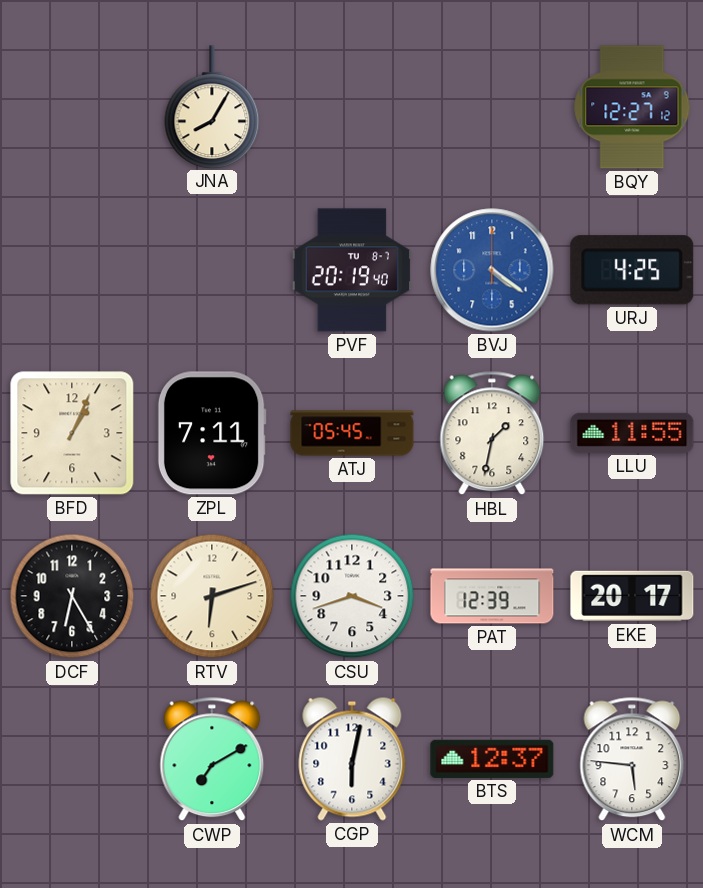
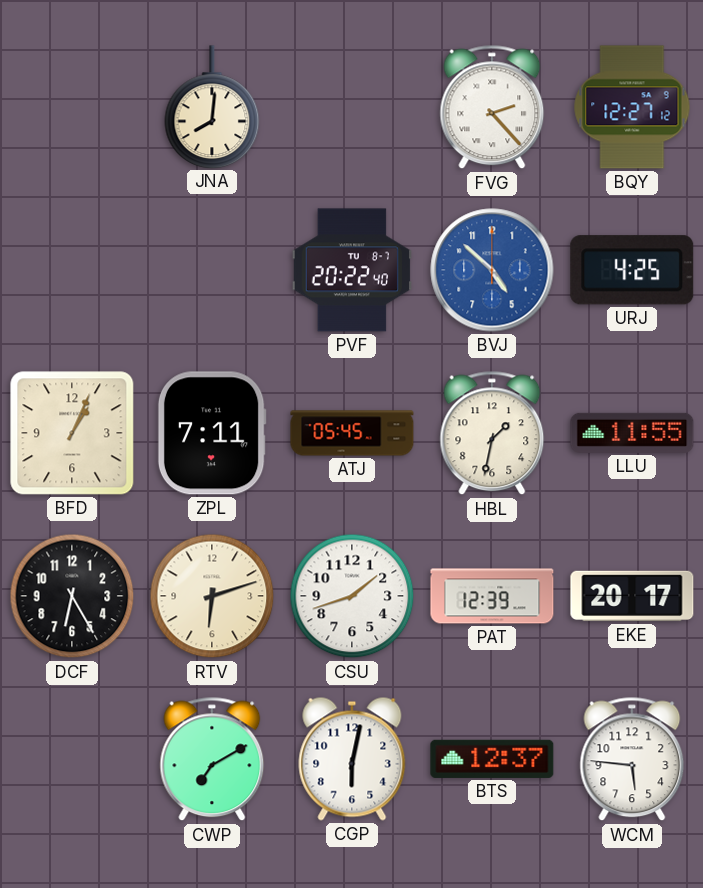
JNA: 8:05 -> 8:01
FVG: none -> 2:23
PVF: 20:19 -> 20:22
BVJ: 4:21 -> 4:52
CSU: 3:42 -> 1:42
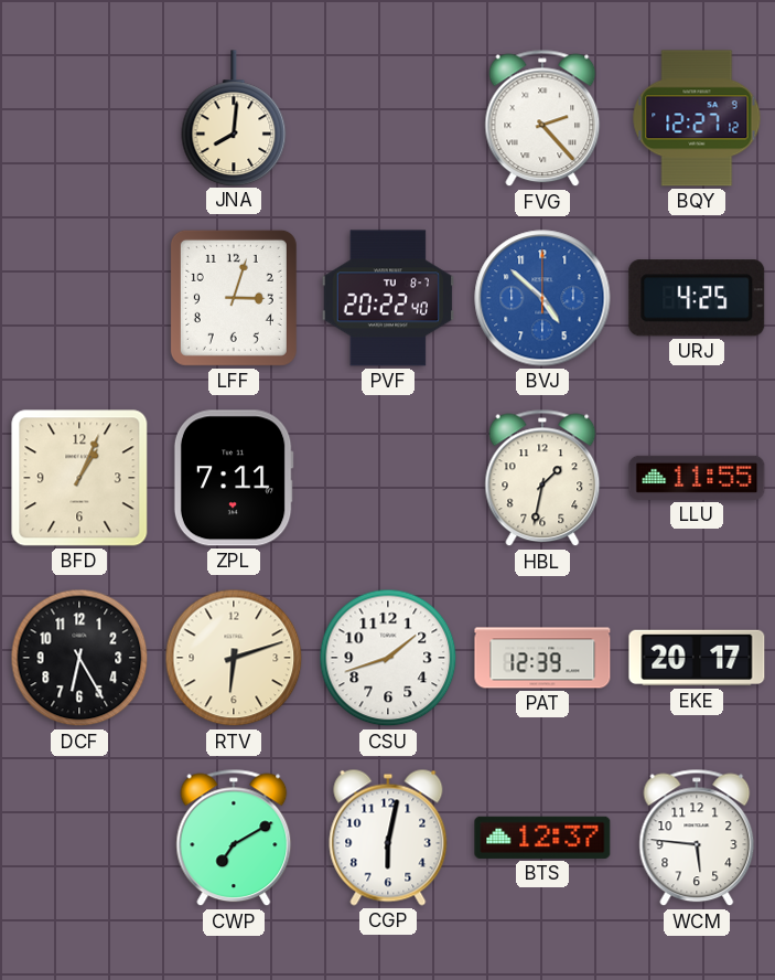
LFF: none -> 3:03
ATJ: 05:45 -> none
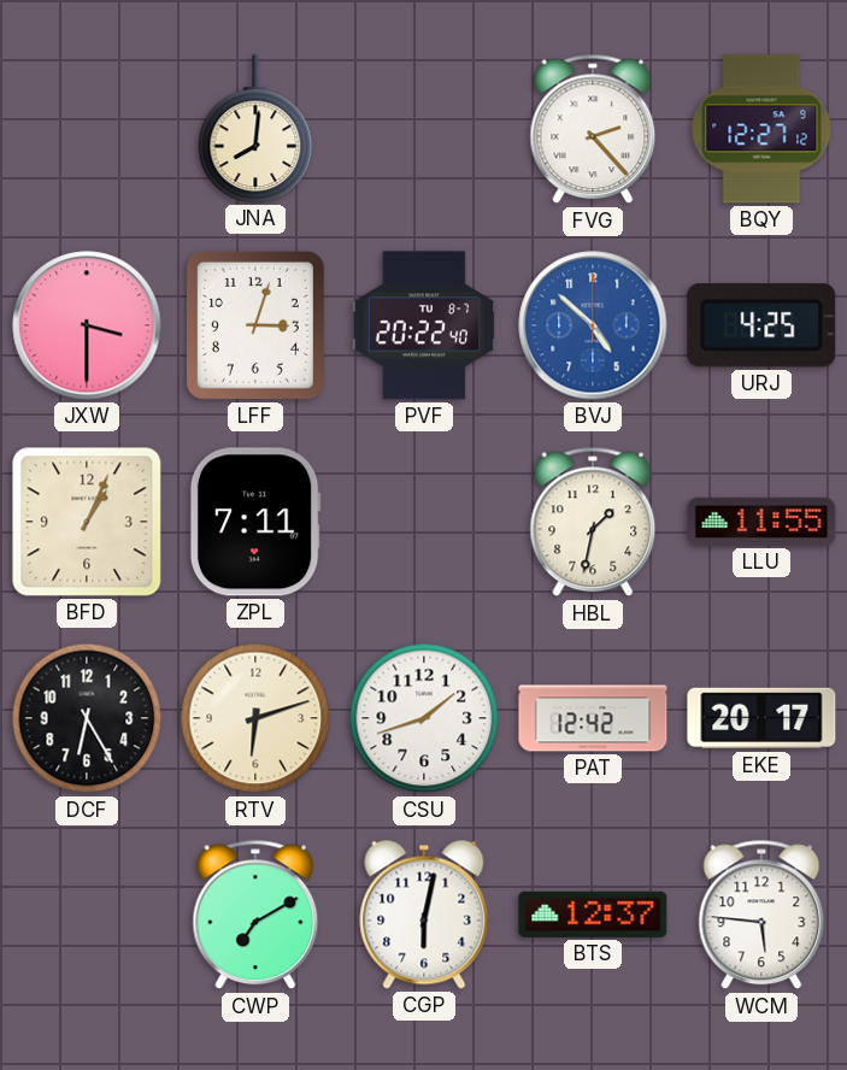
JXW: none -> 3:30
PAT: 12:39 -> 12:42
